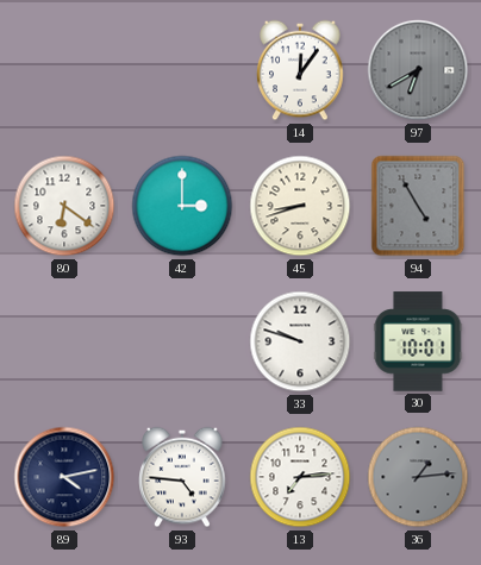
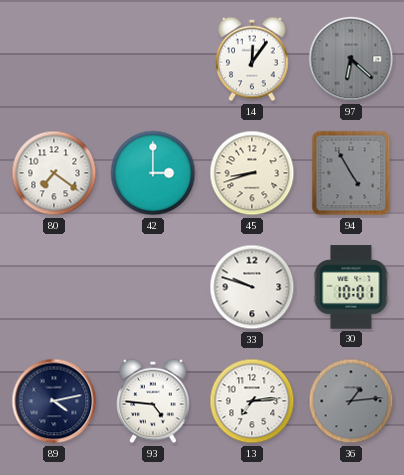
97: 6:40 -> 6:22
80: 6:21 -> 7:21
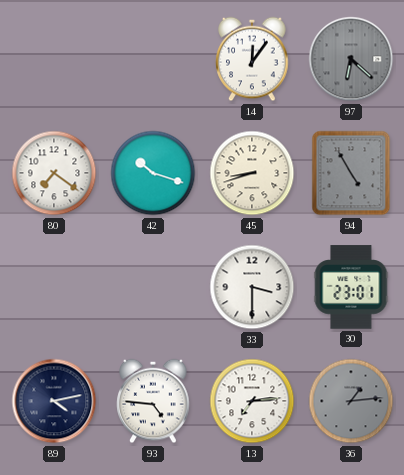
42: 3:00 -> 10:18
33: 9:48 -> 3:30
30: 10:01 -> 23:01
